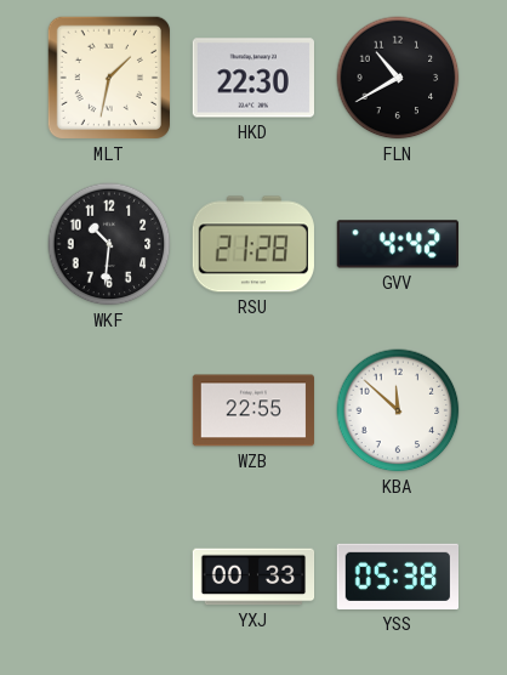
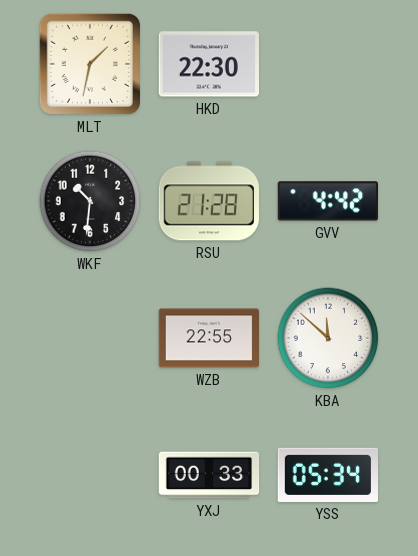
FLN: 10:40 -> none
YSS: 05:38 -> 05:34
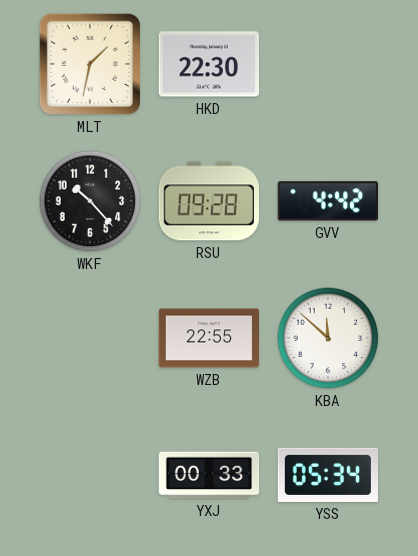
WKF: 10:31 -> 10:23
RSU: 21:28 -> 09:28
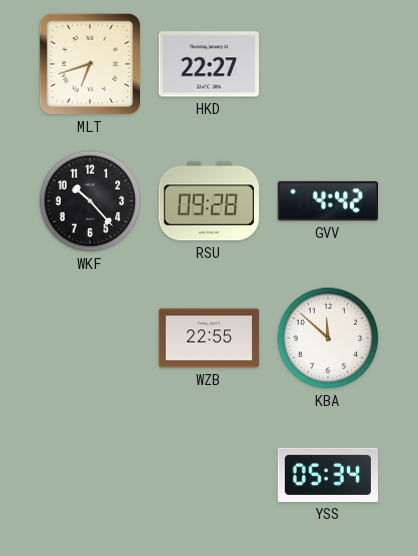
MLT: 1:32 -> 6:42
HKD: 22:30 -> 22:27
YXJ: 00:33 -> none
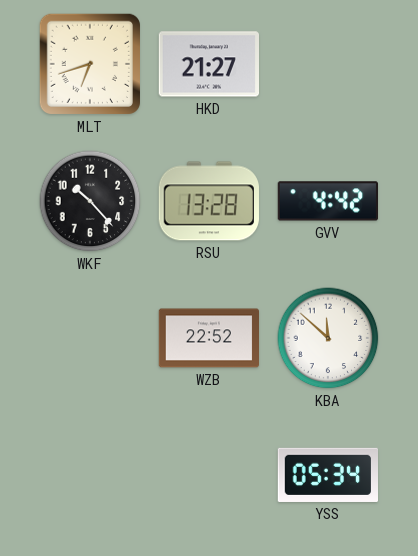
HKD: 22:27 -> 21:27
RSU: 09:28 -> 13:28
WZB: 22:55 -> 22:52
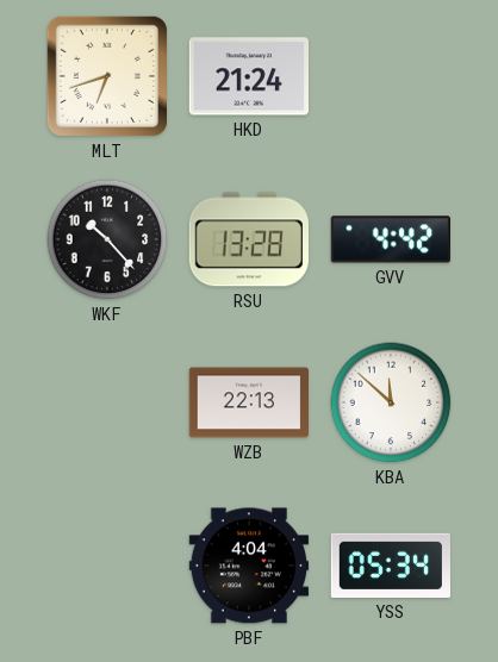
HKD: 21:27 -> 21:24
WZB: 22:52 -> 22:13
PBF: none -> 4:04
